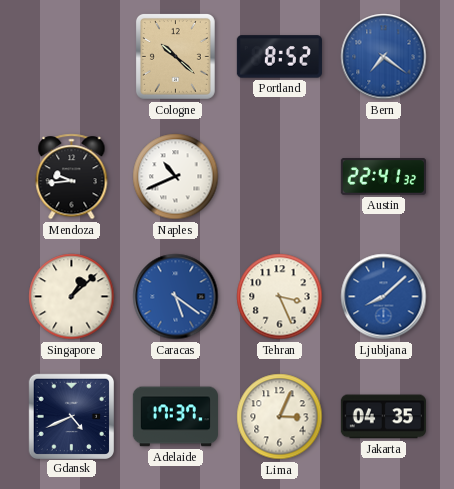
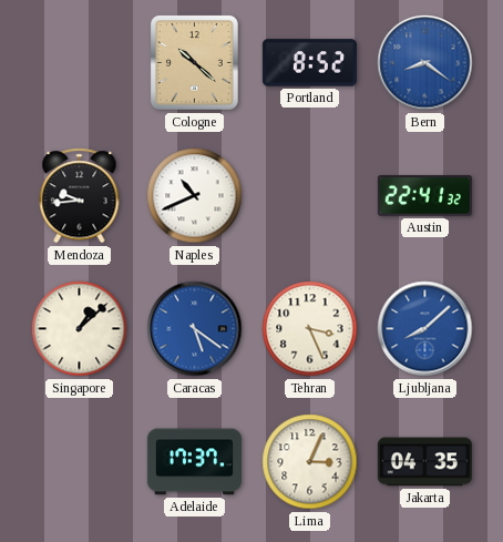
Bern: 7:21 -> 8:21
Gdansk: 4:41 -> none
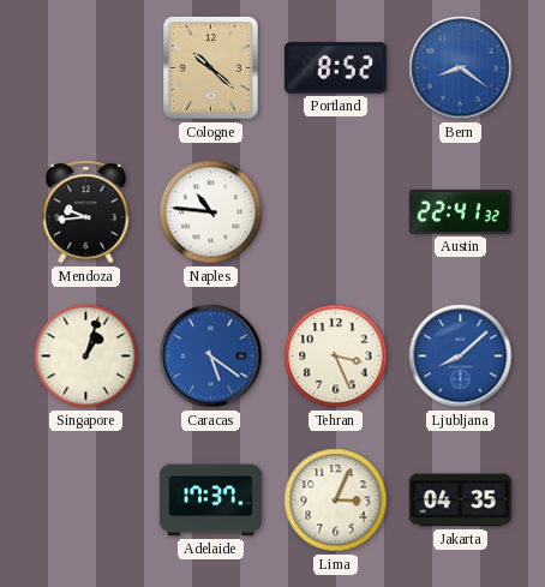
Naples: 10:41 -> 10:46
Singapore: 1:08 -> 1:03
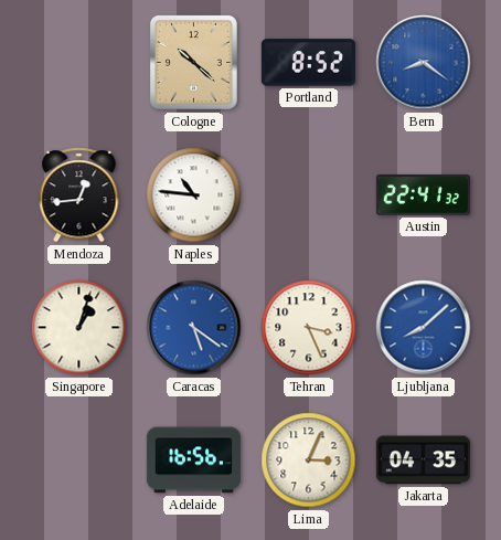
Mendoza: 9:44 -> 12:44
Adelaide: 17:37 -> 16:56
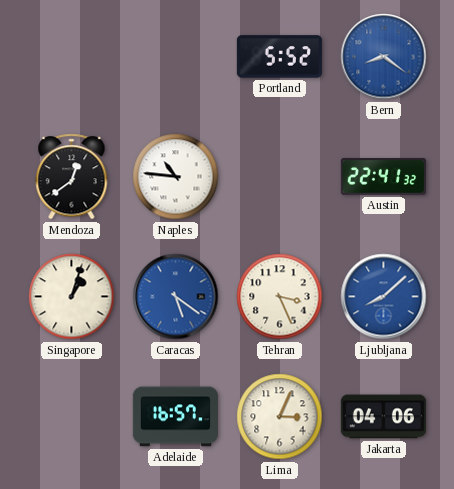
Cologne: 10:22 -> none
Portland: 8:52 -> 5:52
Mendoza: 12:44 -> 12:39
Adelaide: 16:56 -> 16:57
Jakarta: 04:35 -> 04:06
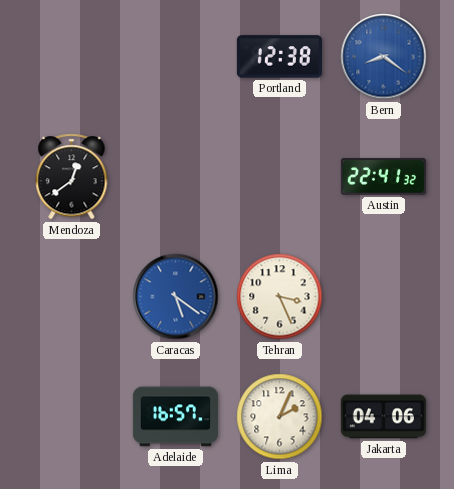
Portland: 5:52 -> 12:38
Naples: 10:46 -> none
Singapore: 1:03 -> none
Ljubljana: 8:08 -> none
Lima: 3:04 -> 2:04
